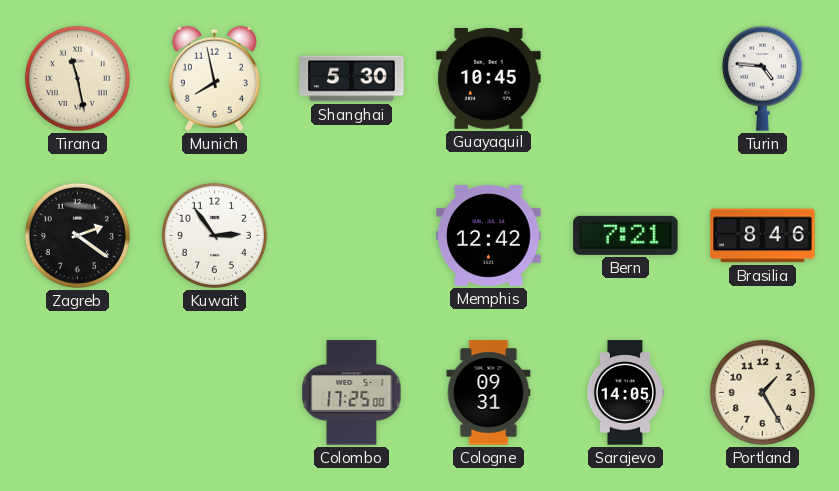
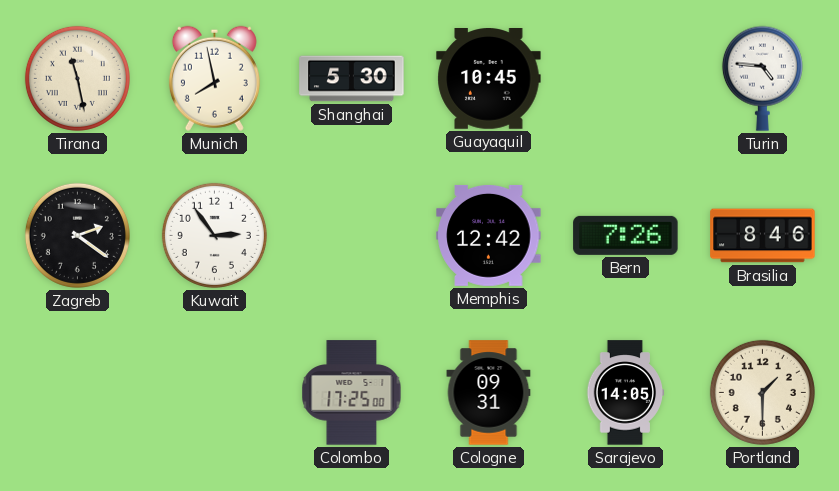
Bern: 7:21 -> 7:26
Portland: 1:25 -> 1:30
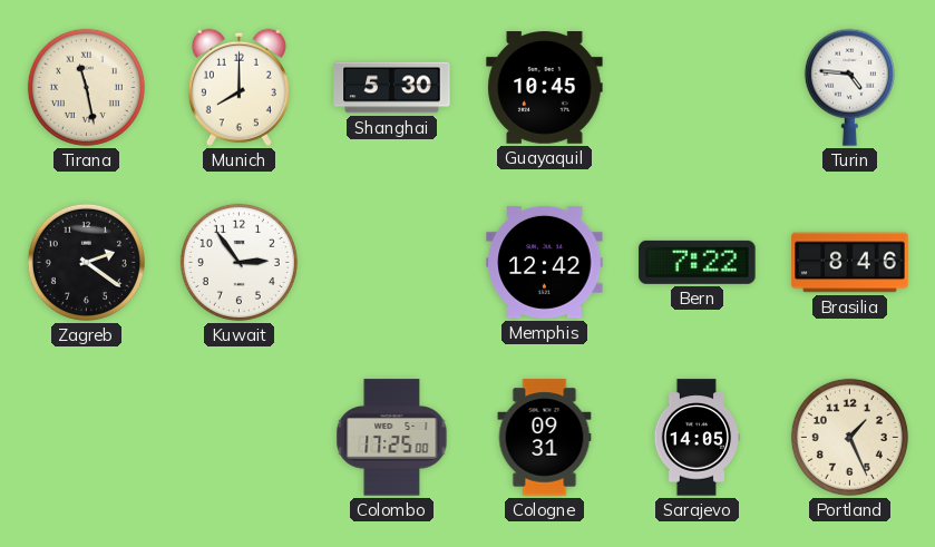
Munich: 7:58 -> 8:00
Bern: 7:26 -> 7:22
Portland: 1:30 -> 1:26
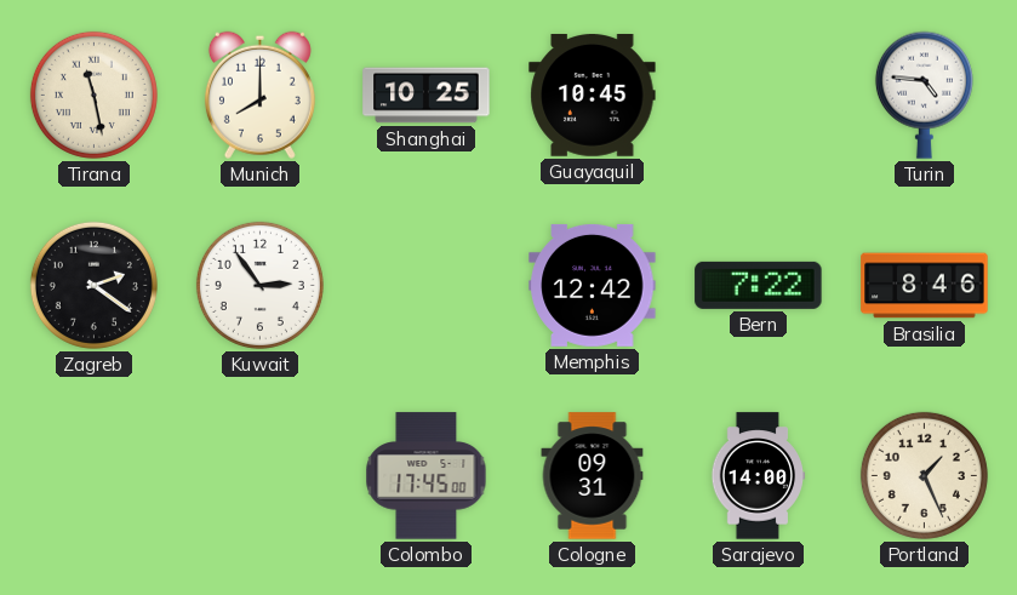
Shanghai: 5:30 -> 10:25
Colombo: 17:25 -> 17:45
Sarajevo: 14:05 -> 14:00
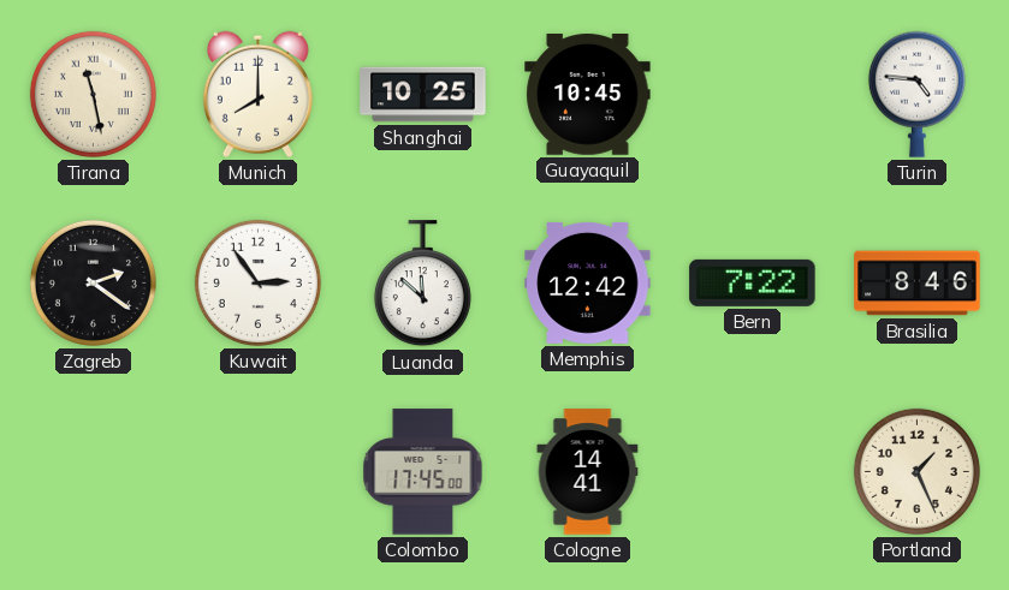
Luanda: none -> 11:52
Cologne: 09:31 -> 14:41
Sarajevo: 14:00 -> none
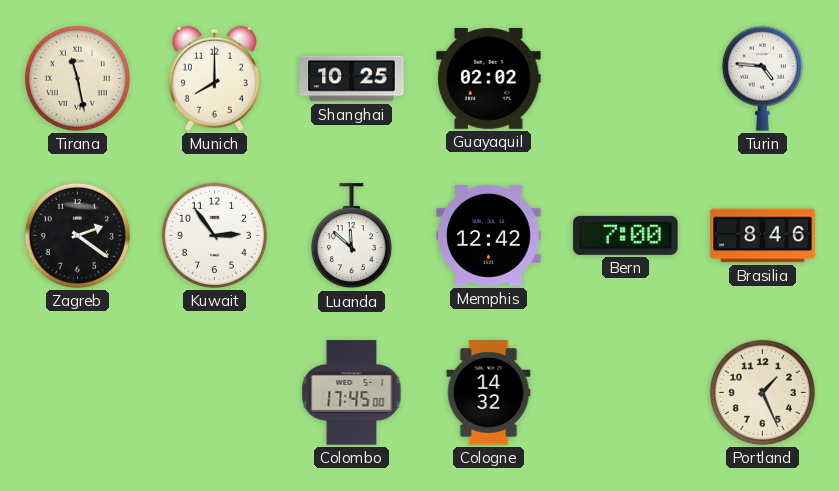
Guayaquil: 10:45 -> 02:02
Bern: 7:22 -> 7:00
Cologne: 14:41 -> 14:32
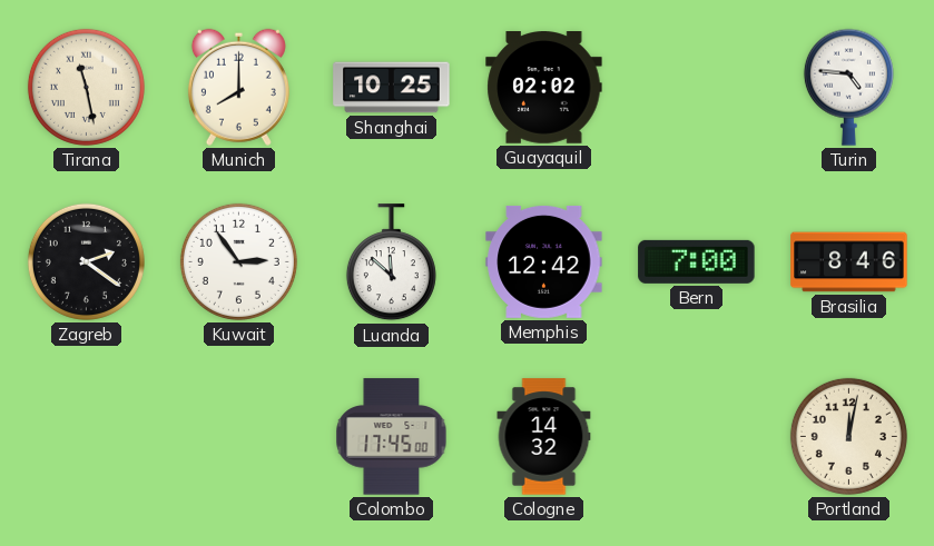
Portland: 1:26 -> 12:02
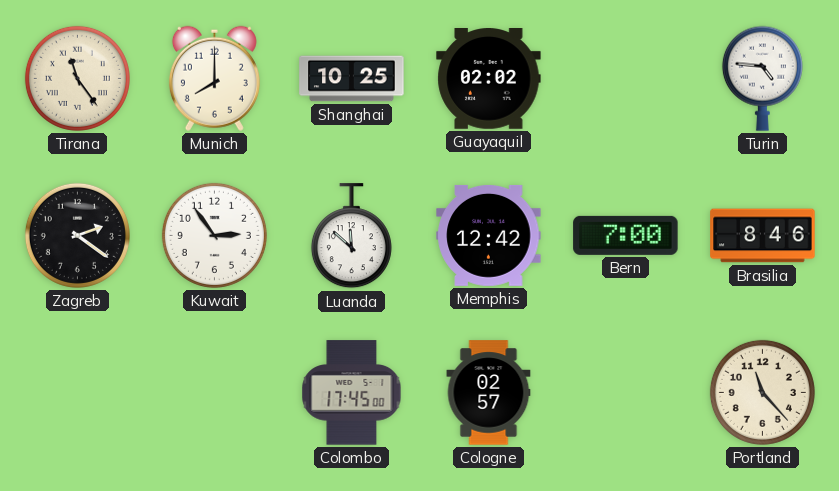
Tirana: 11:28 -> 11:24
Cologne: 14:32 -> 02:57
Portland: 12:02 -> 11:23
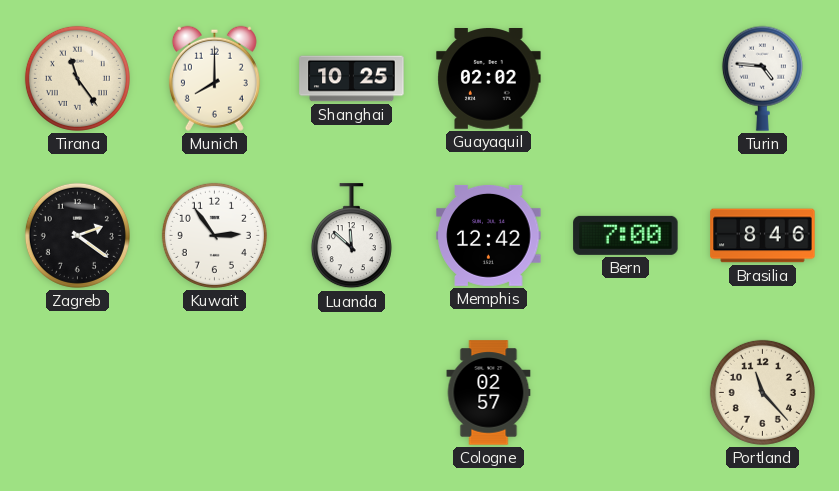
Colombo: 17:45 -> none
